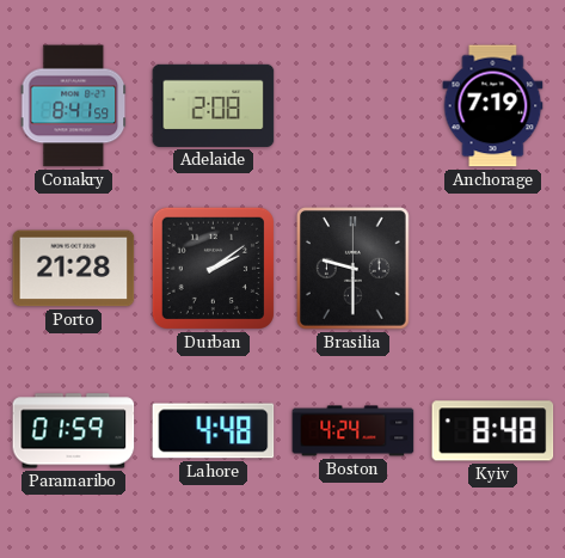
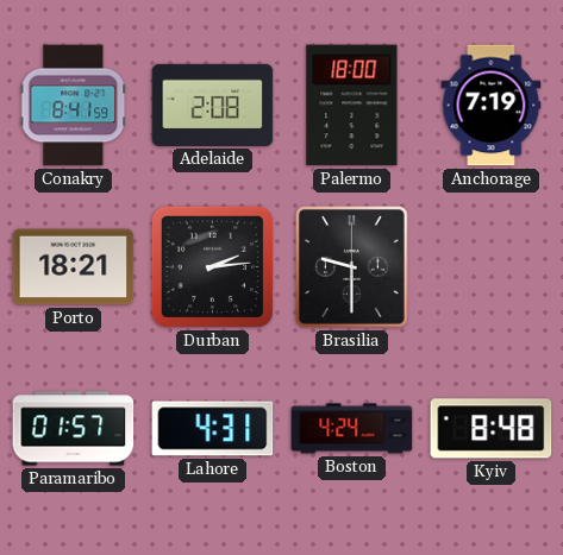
Palermo: none -> 18:00
Porto: 21:28 -> 18:21
Durban: 2:09 -> 2:14
Paramaribo: 01:59 -> 01:57
Lahore: 4:48 -> 4:31
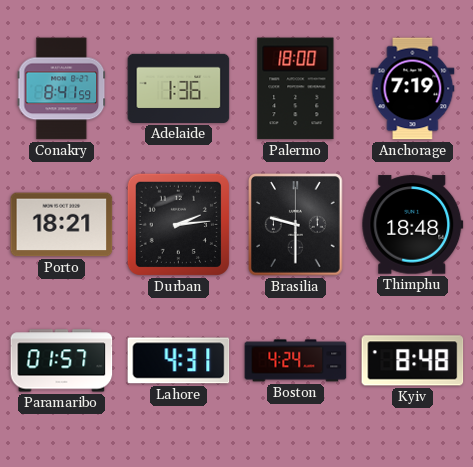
Adelaide: 2:08 -> 1:36
Thimphu: none -> 18:48
